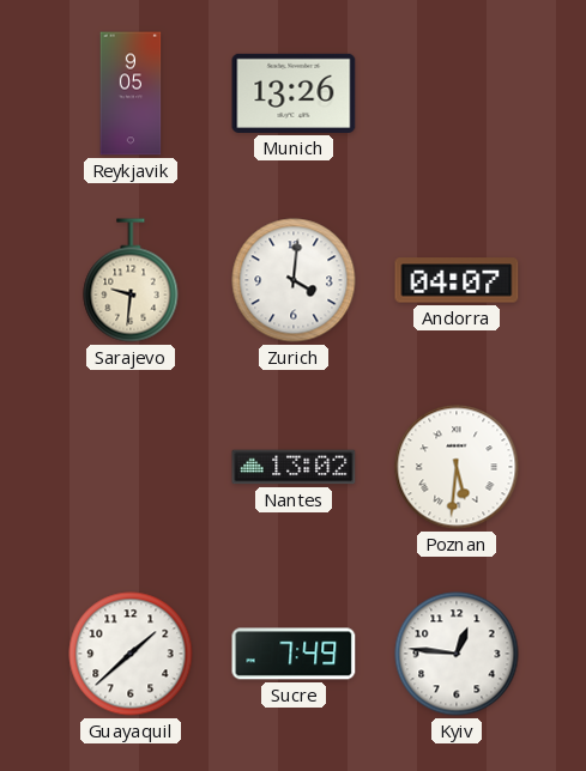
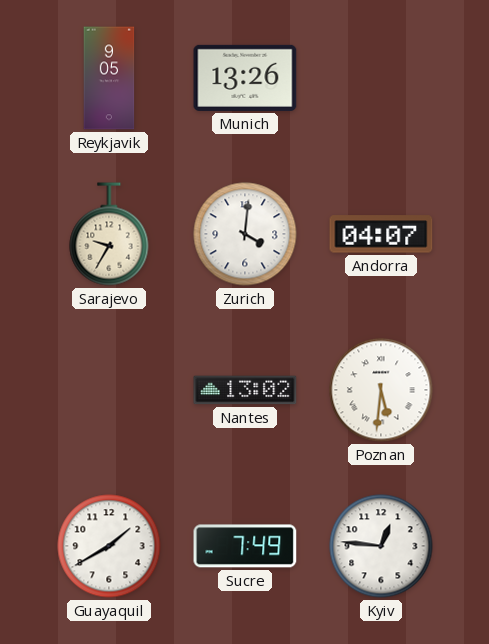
Sarajevo: 9:31 -> 9:35
Guayaquil: 1:38 -> 1:40
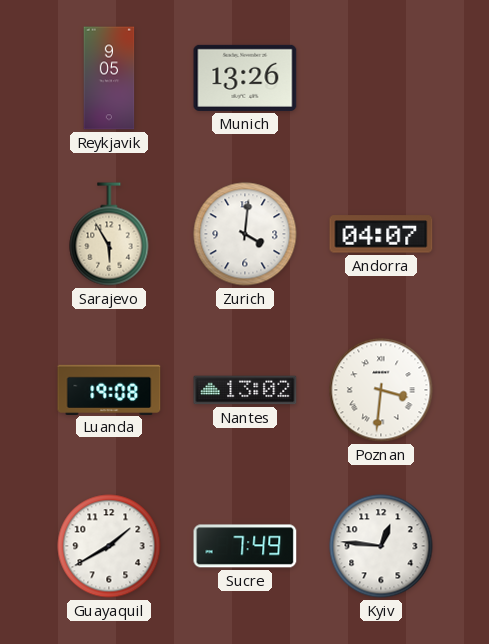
Sarajevo: 9:35 -> 5:55
Luanda: none -> 19:08
Poznan: 5:31 -> 3:31
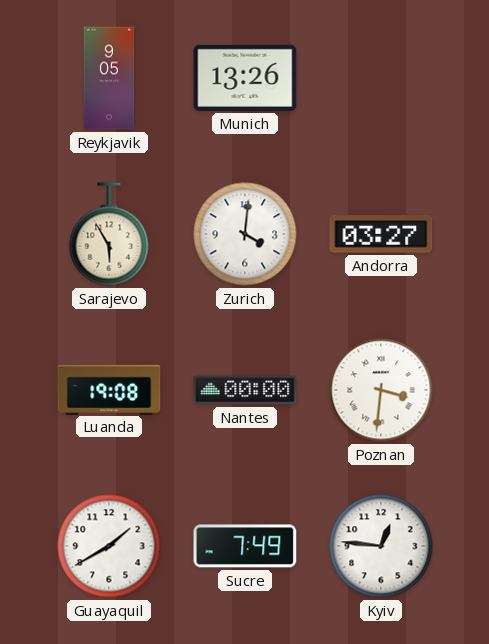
Andorra: 04:07 -> 03:27
Nantes: 13:02 -> 00:00
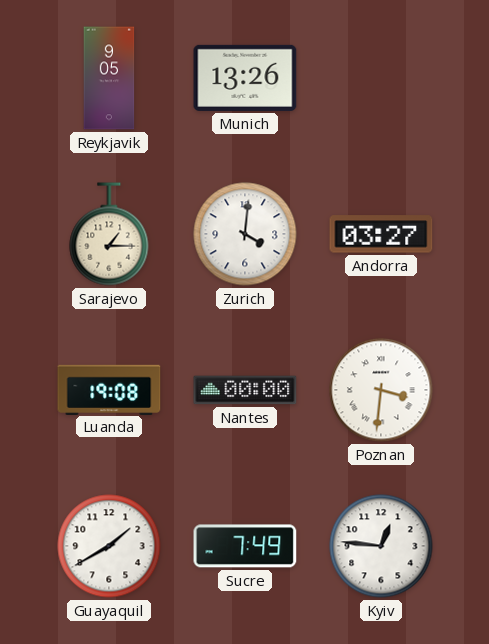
Sarajevo: 5:55 -> 1:15
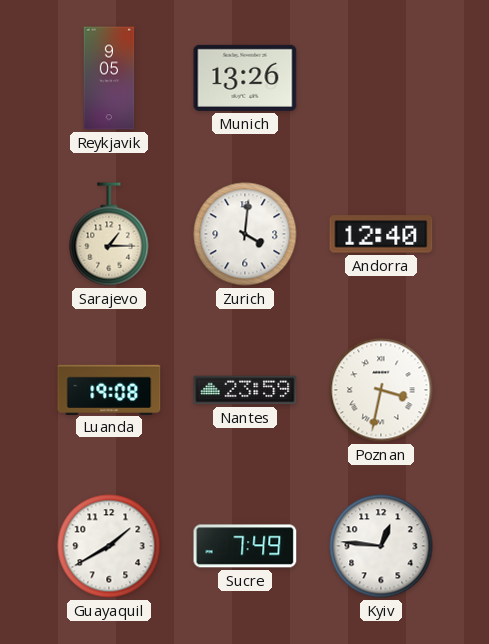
Andorra: 03:27 -> 12:40
Nantes: 00:00 -> 23:59
Poznan: 3:31 -> 3:32
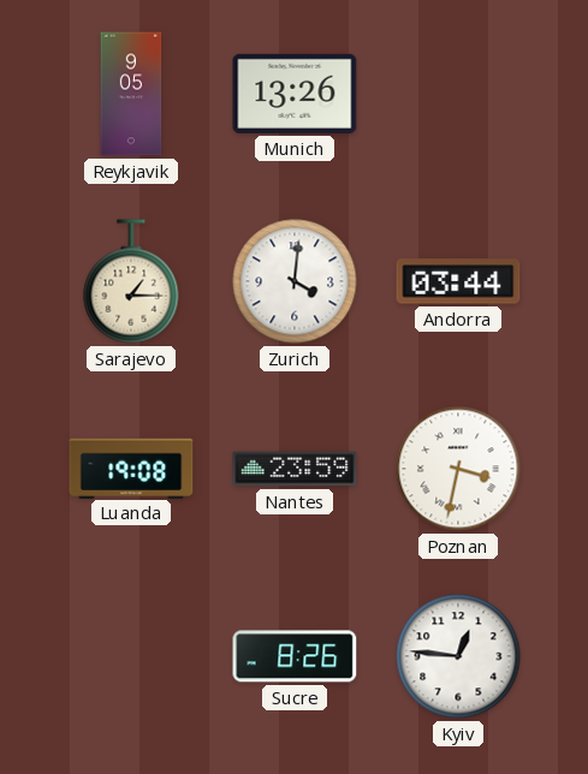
Andorra: 12:40 -> 03:44
Guayaquil: 1:40 -> none
Sucre: 7:49 -> 8:26
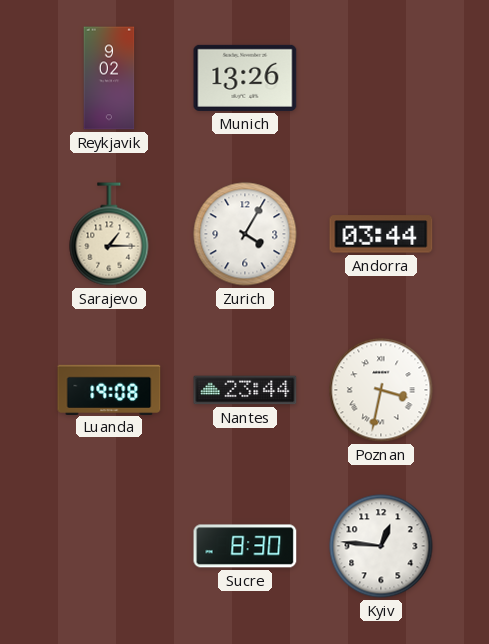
Reykjavik: 9:05 -> 9:02
Zurich: 4:01 -> 4:05
Nantes: 23:59 -> 23:44
Sucre: 8:26 -> 8:30
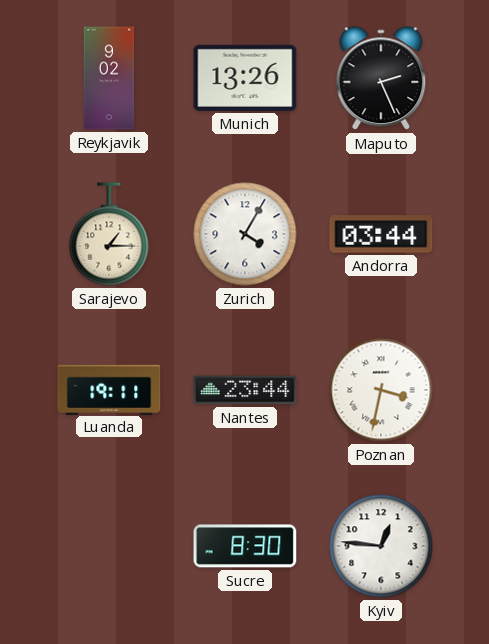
Maputo: none -> 2:26
Luanda: 19:08 -> 19:11
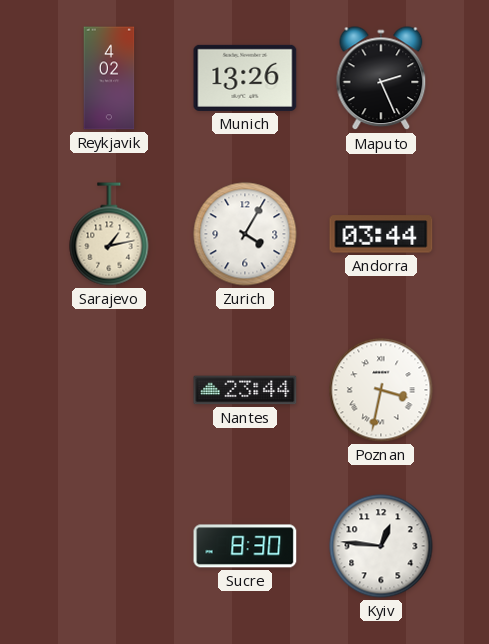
Reykjavik: 9:02 -> 4:02
Sarajevo: 1:15 -> 1:13
Luanda: 19:11 -> none
